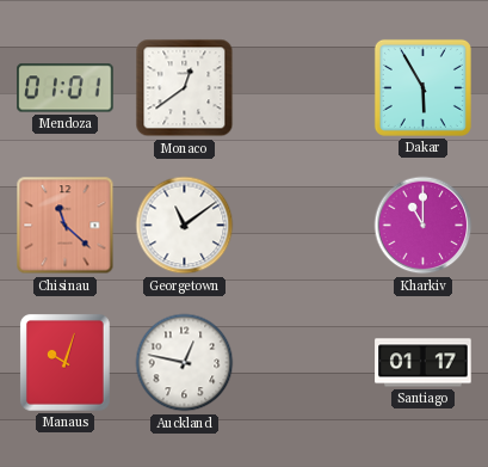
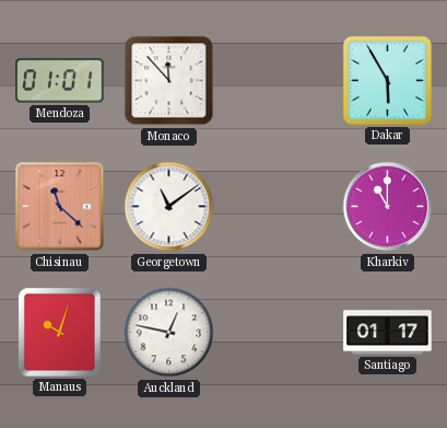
Monaco: 12:39 -> 11:53
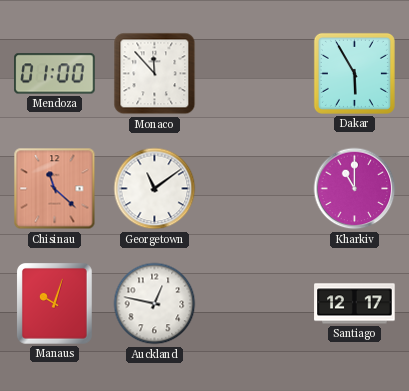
Mendoza: 01:01 -> 01:00
Santiago: 01:17 -> 12:17
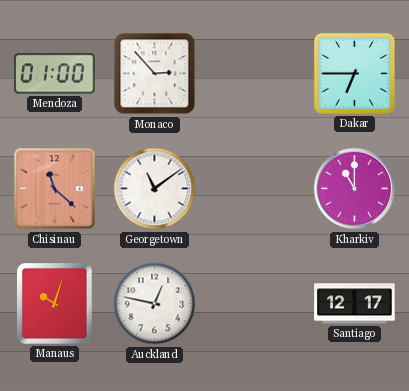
Monaco: 11:53 -> 2:53
Dakar: 5:55 -> 6:45
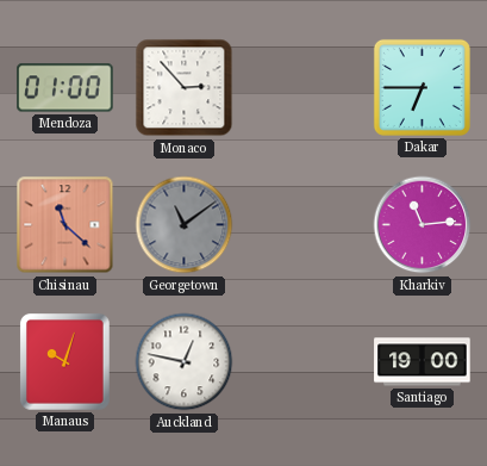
Georgetown dial: white -> grey
Kharkiv: 11:00 -> 11:14
Santiago: 12:17 -> 19:00
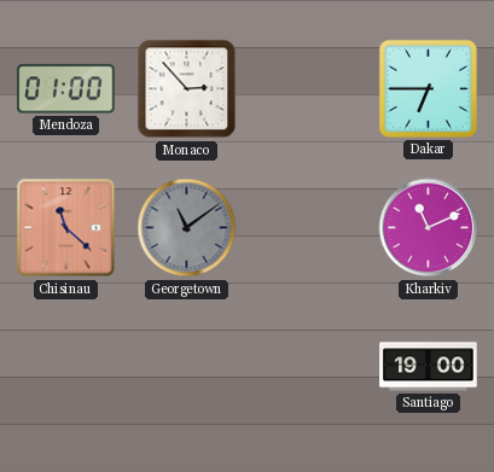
Kharkiv: 11:14 -> 11:11
Manaus: 10:03 -> none
Auckland: 12:47 -> none
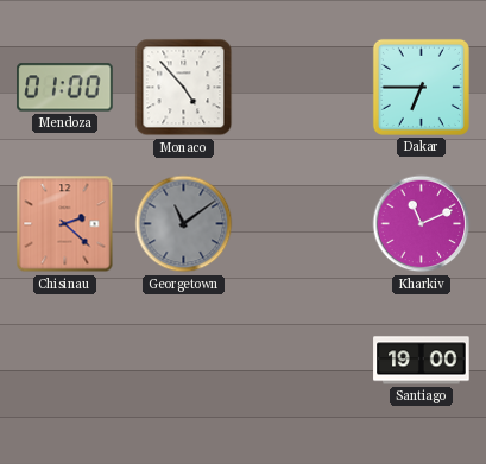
Monaco: 2:53 -> 4:53
Chisinau: 11:22 -> 2:22
